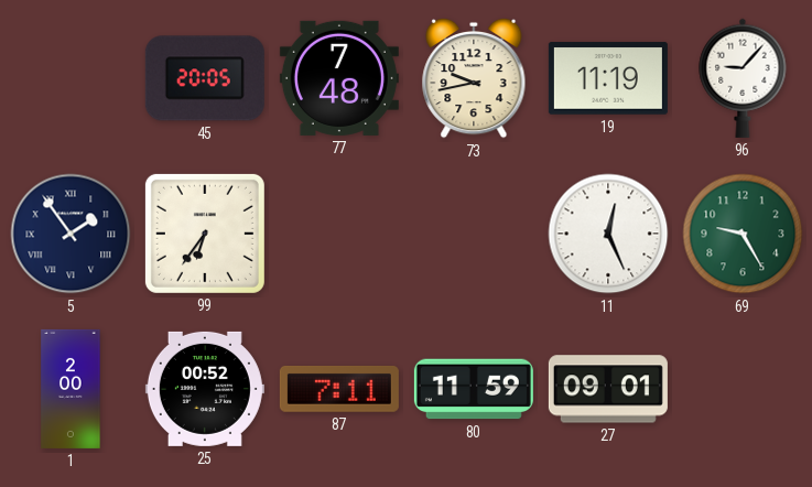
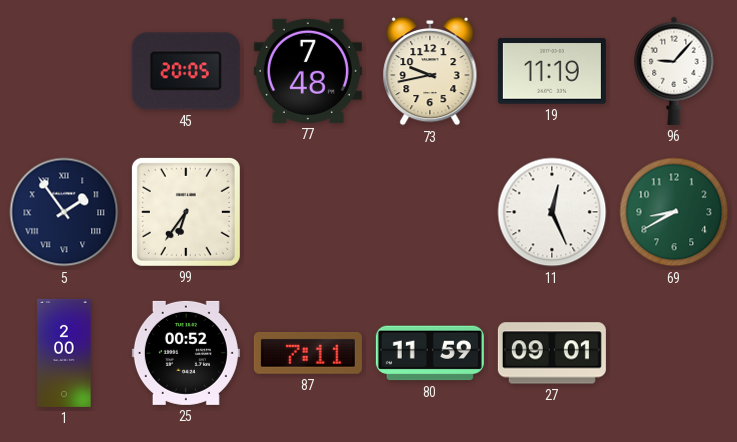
69: 9:25 -> 8:40
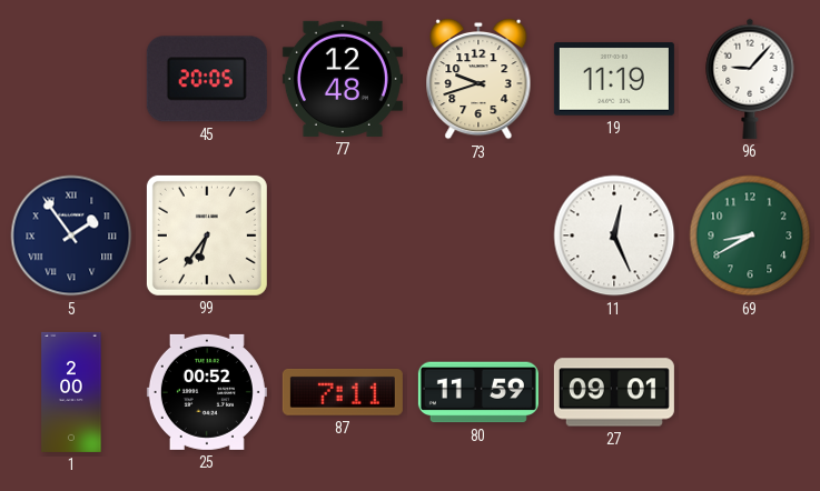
77: 7:48 -> 12:48
73: 9:43 -> 9:42
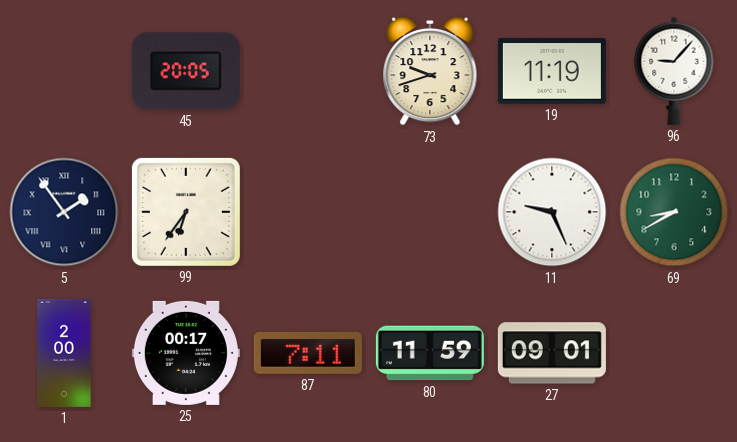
77: 12:48 -> none
11: 12:26 -> 9:26
25: 00:52 -> 00:17
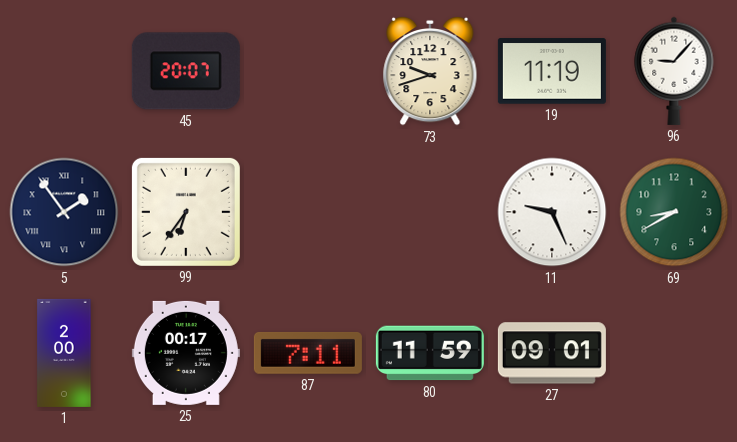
45: 20:05 -> 20:07
